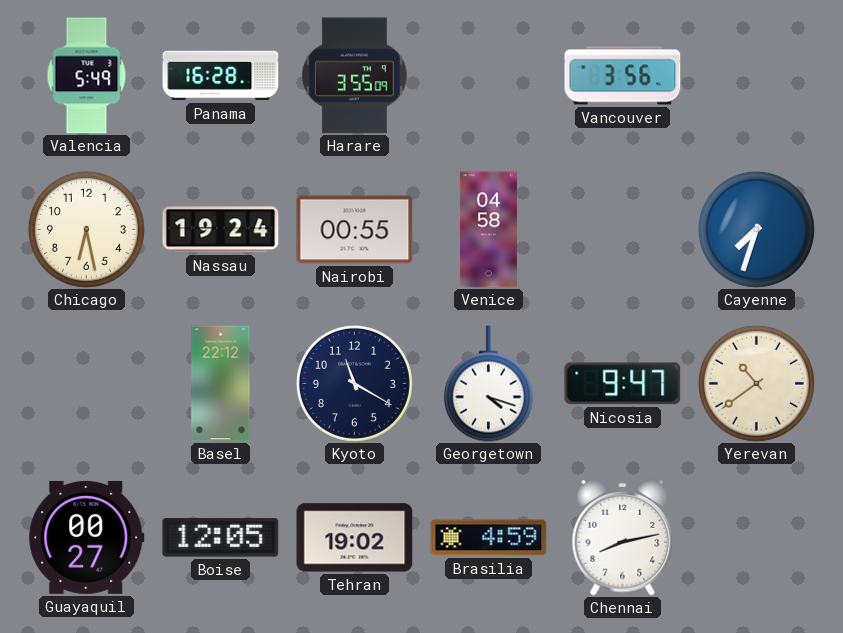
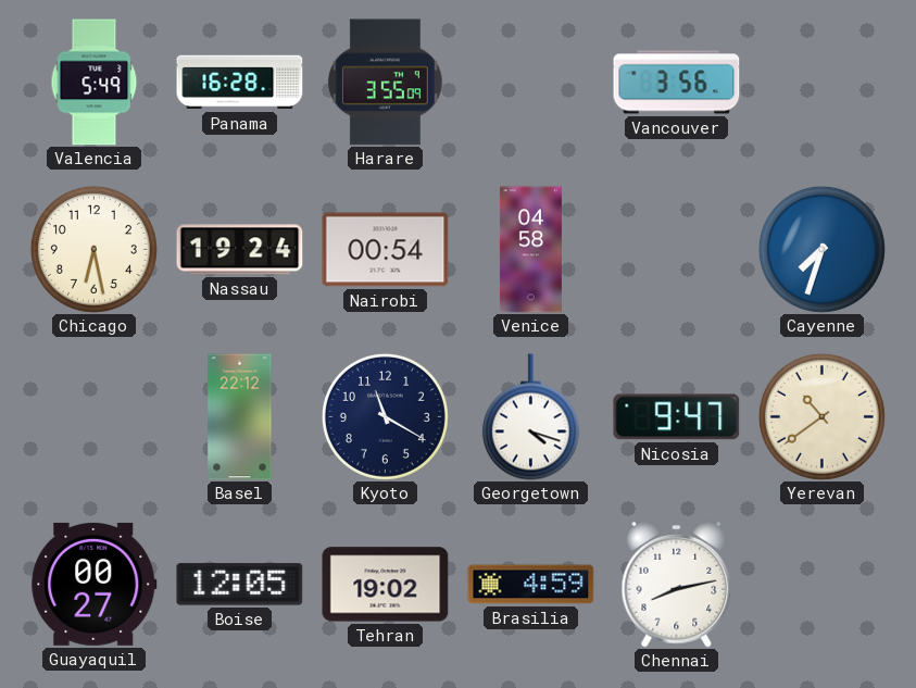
Nairobi: 00:55 -> 00:54
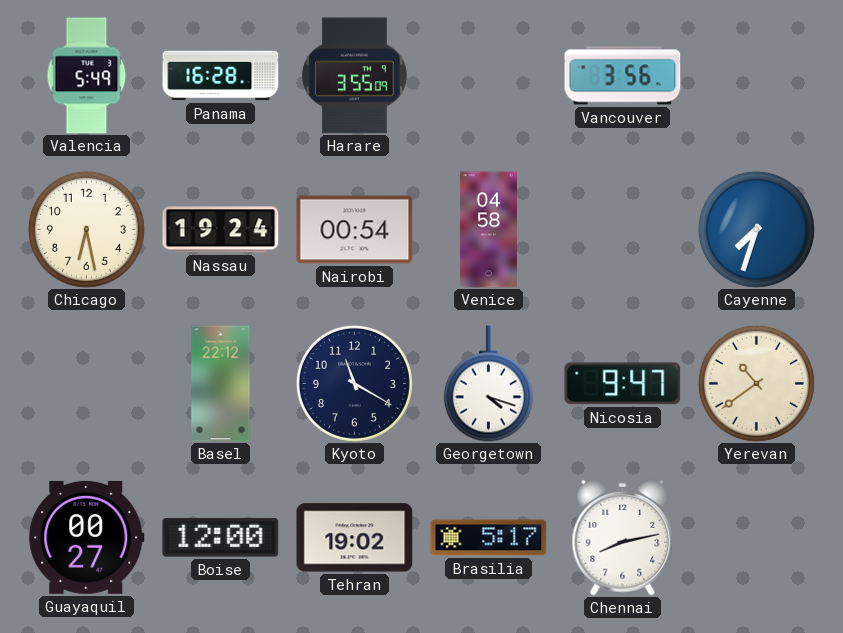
Boise: 12:05 -> 12:00
Brasilia: 4:59 -> 5:17
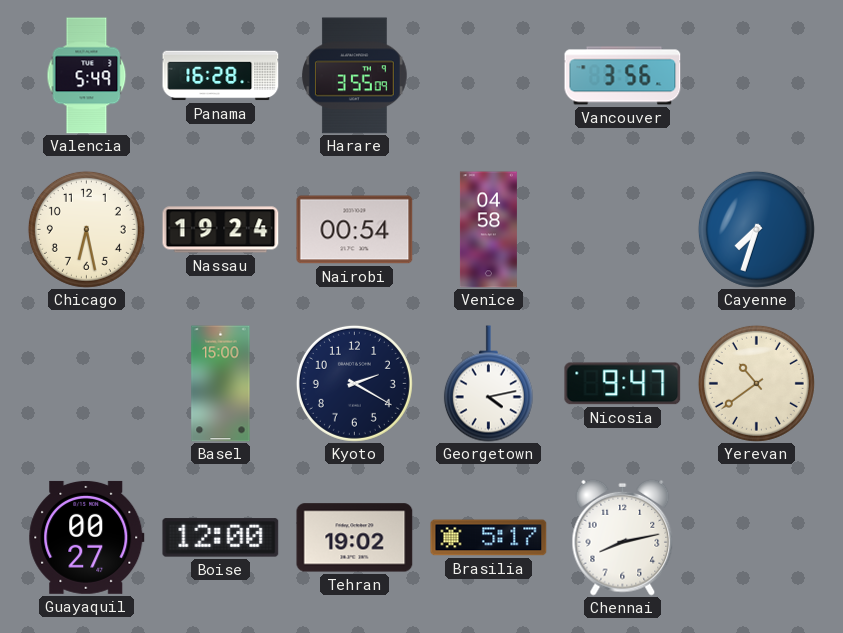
Basel: 22:12 -> 15:00
Kyoto: 11:20 -> 2:20
Georgetown: 4:18 -> 4:13
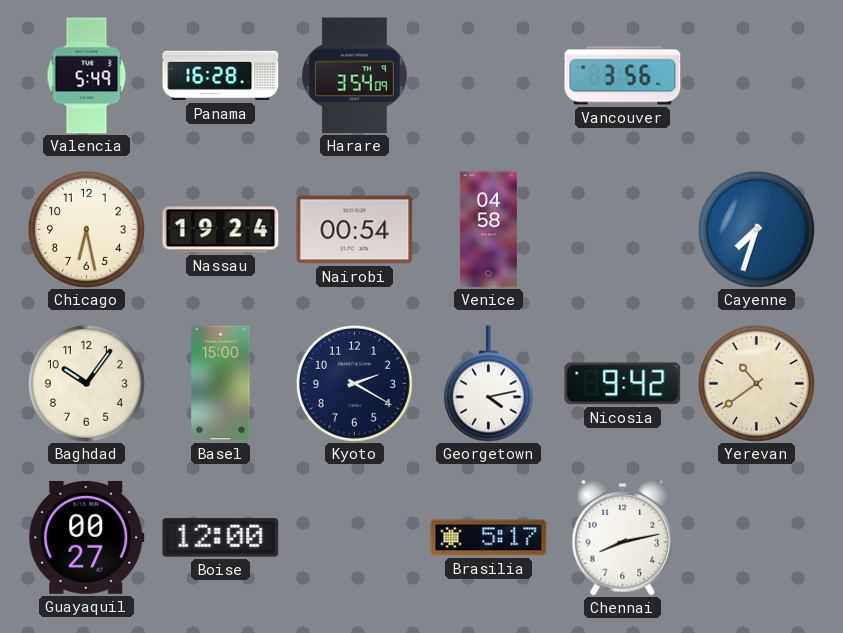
Harare: 3:55 -> 3:54
Baghdad: none -> 10:06
Nicosia: 9:47 -> 9:42
Tehran: 19:02 -> none
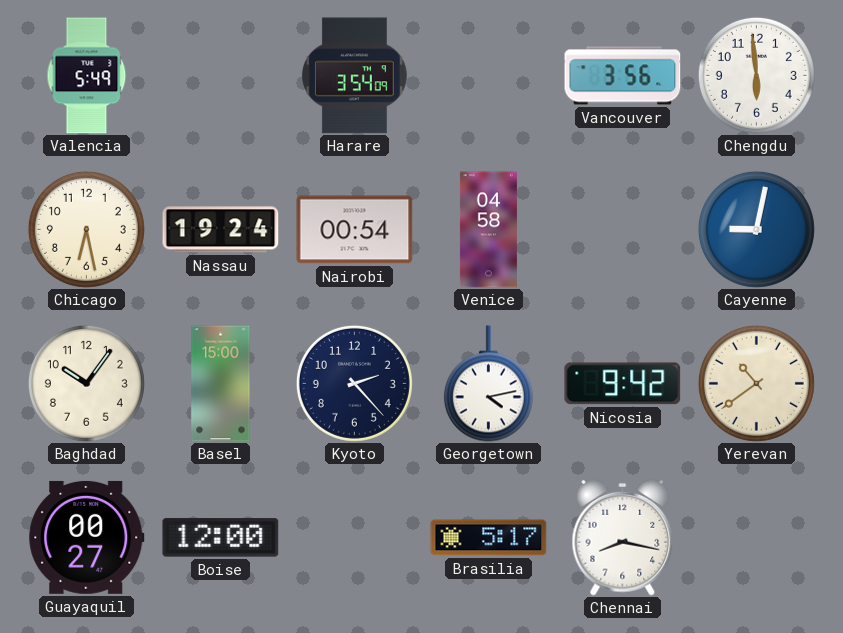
Panama: 16:28 -> none
Chengdu: none -> 5:59
Cayenne: 7:33 -> 9:02
Kyoto: 2:20 -> 2:23
Chennai: 8:13 -> 8:17
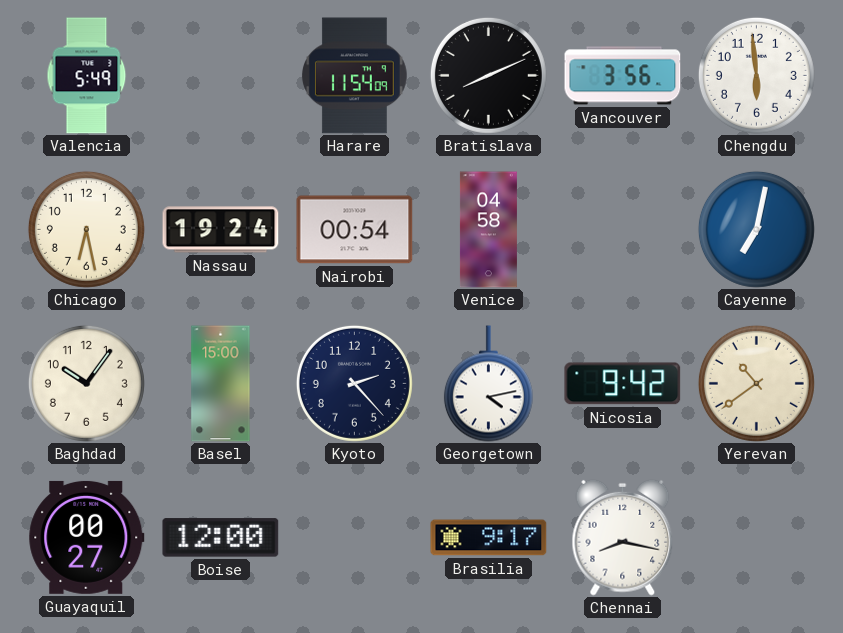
Harare: 3:54 -> 11:54
Bratislava: none -> 8:11
Cayenne: 9:02 -> 7:02
Brasilia: 5:17 -> 9:17
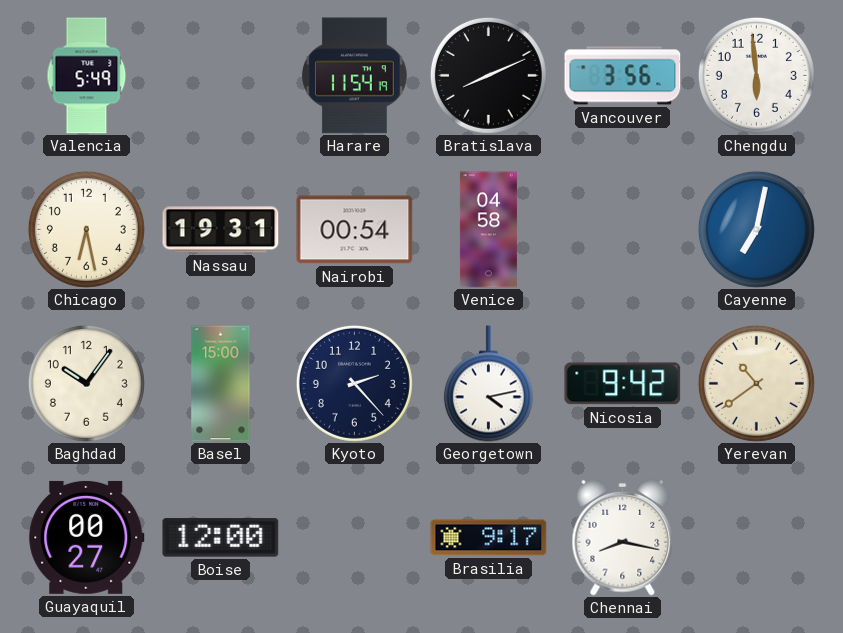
Harare: 11:54:09 -> 11:54:19
Nassau: 19:24 -> 19:31
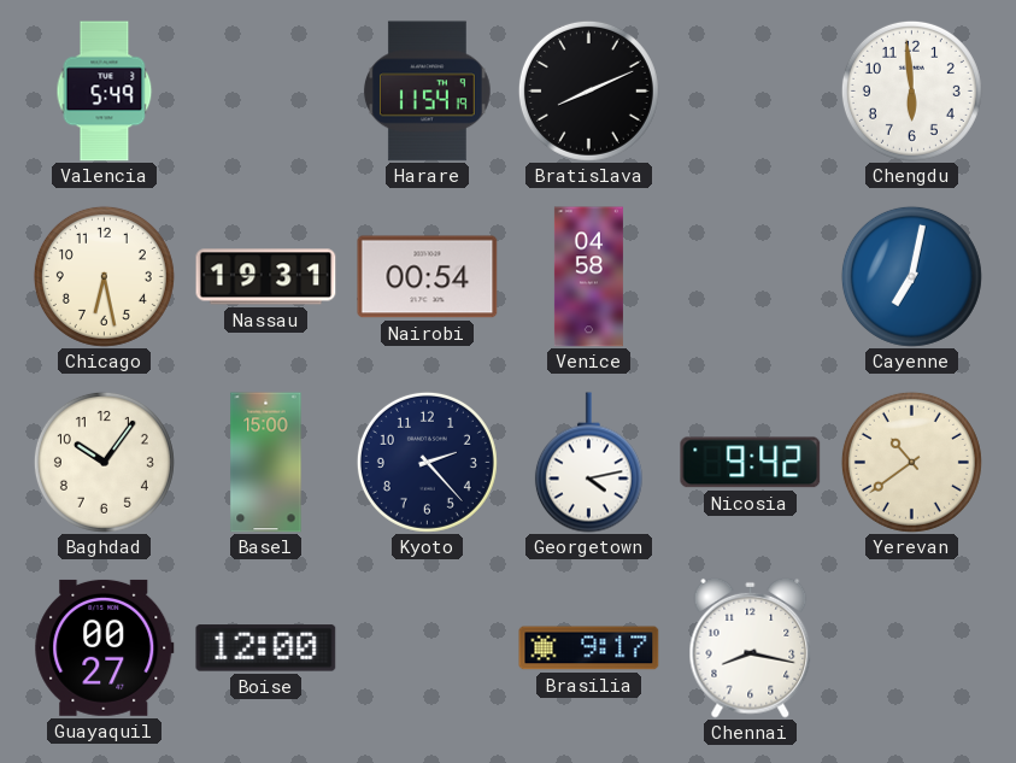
Vancouver: 3:56 -> none
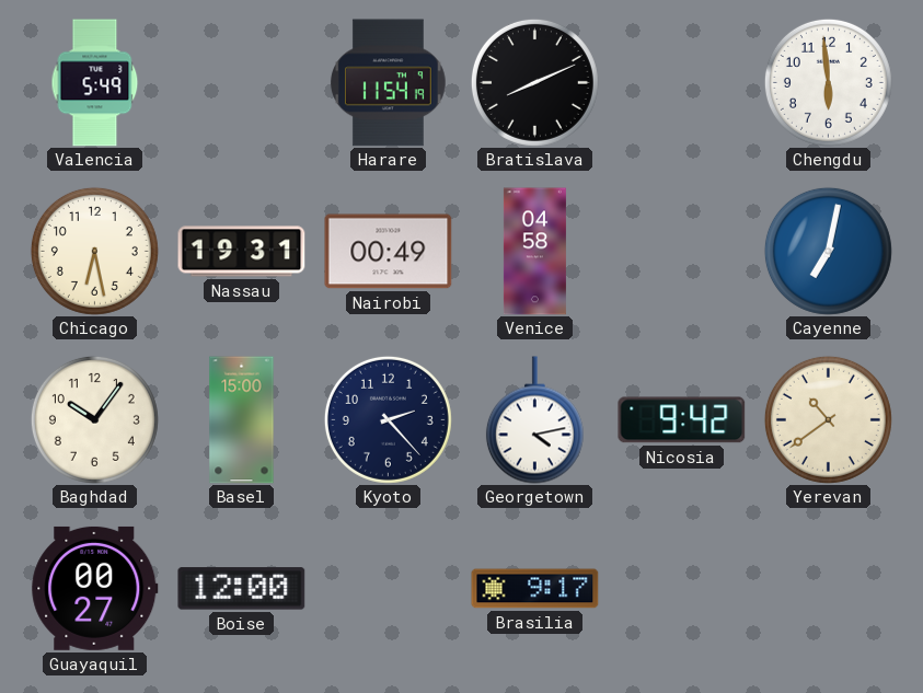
Nairobi: 00:54 -> 00:49
Chennai: 8:17 -> none
